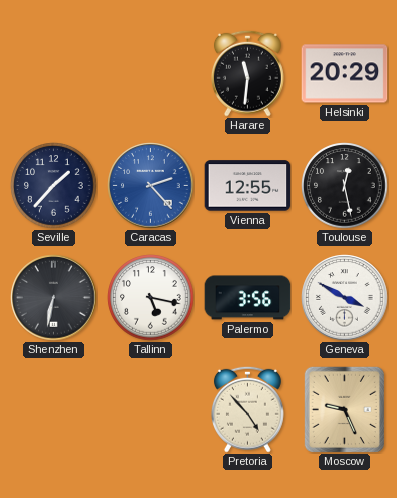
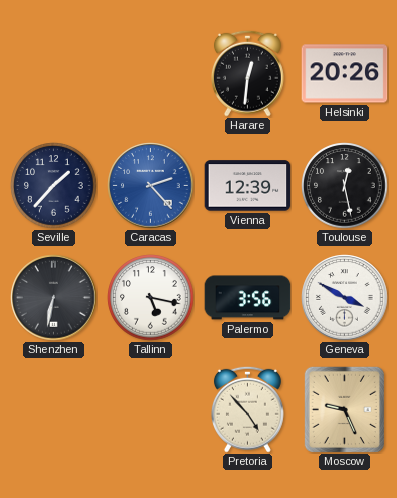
Harare: 11:31 -> 12:31
Helsinki: 20:29 -> 20:26
Vienna: 12:55 -> 12:39
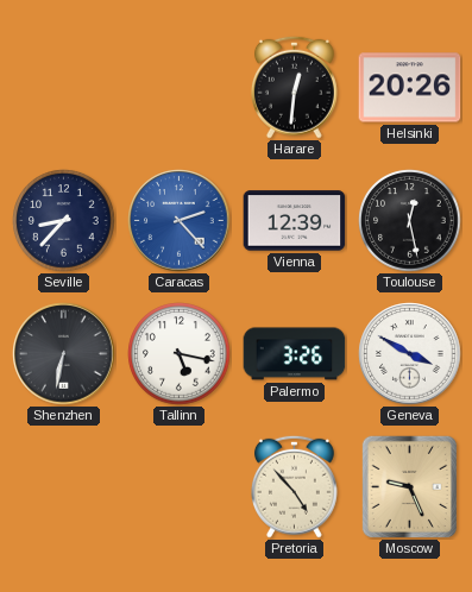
Seville: 1:37 -> 8:37
Palermo: 3:56 -> 3:26
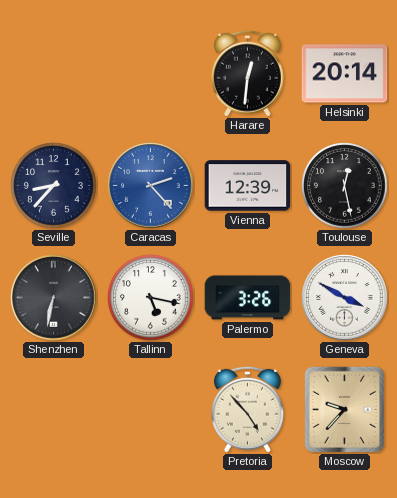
Helsinki: 20:26 -> 20:14
Moscow: 9:26 -> 9:37
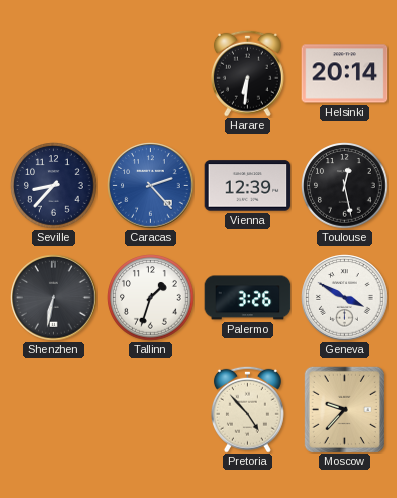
Harare: 12:31 -> 6:31
Tallinn: 5:17 -> 1:33
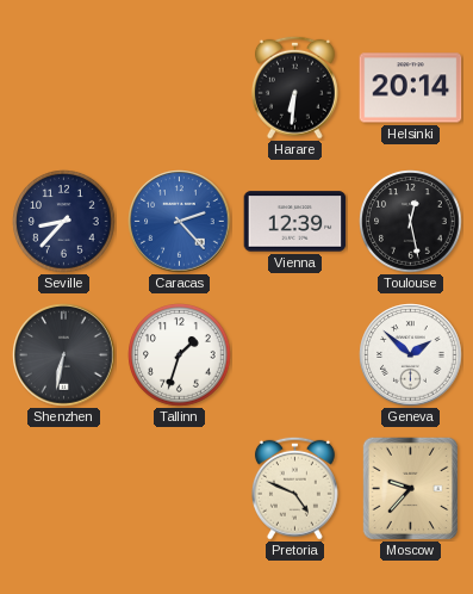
Palermo: 3:26 -> none
Geneva: 3:50 -> 1:52
Pretoria: 4:53 -> 4:49
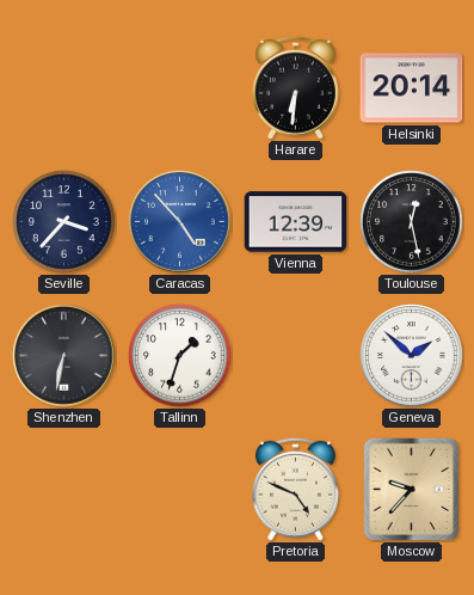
Seville: 8:37 -> 3:37
Caracas: 2:23 -> 4:53
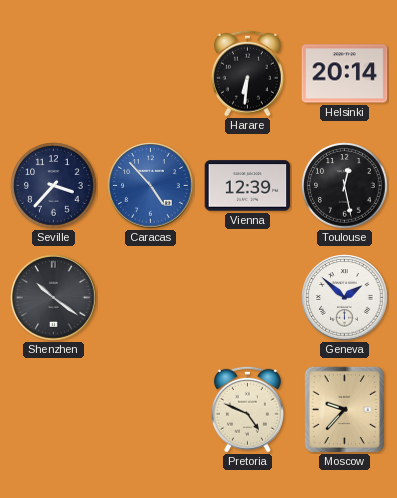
Shenzhen: 6:32 -> 10:21
Tallinn: 1:33 -> none
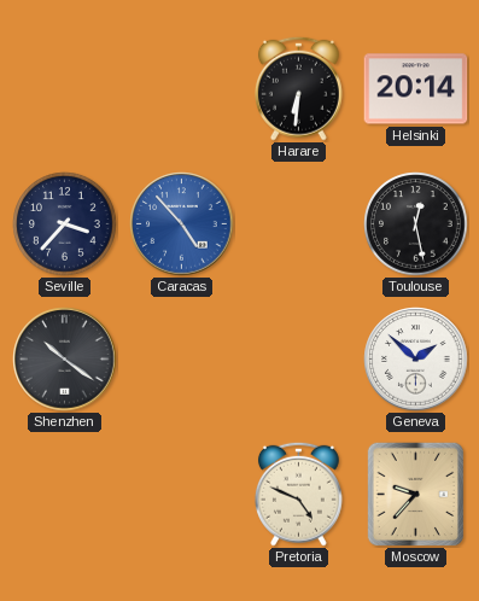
Vienna: 12:39 -> none
